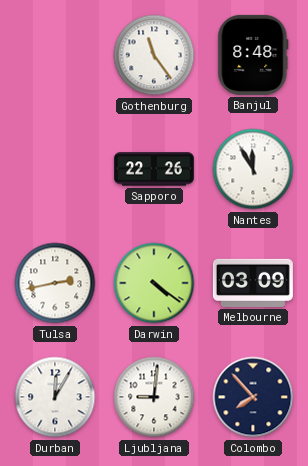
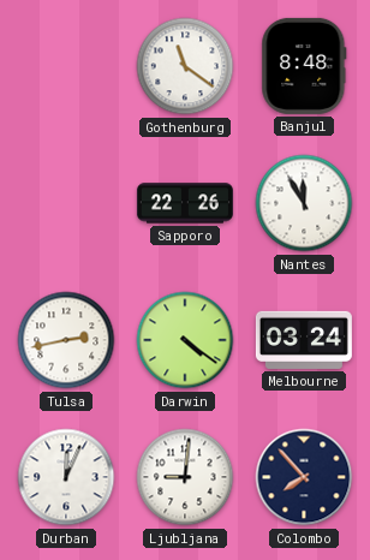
Gothenburg: 11:24 -> 11:21
Melbourne: 03:09 -> 03:24
Durban: 12:05 -> 12:04
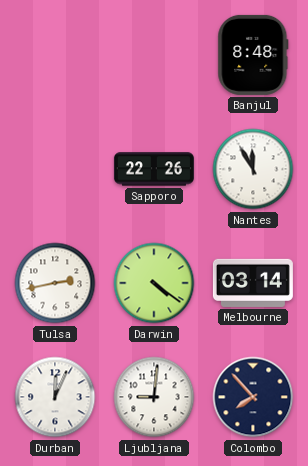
Gothenburg: 11:21 -> none
Melbourne: 03:24 -> 03:14
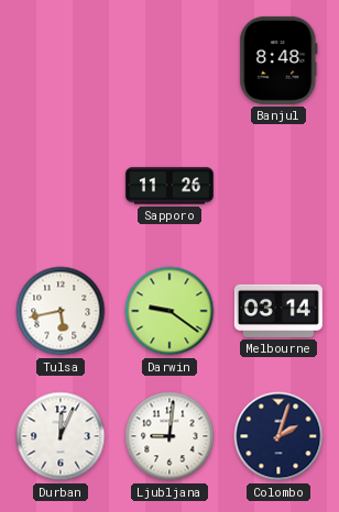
Sapporo: 22:26 -> 11:26
Nantes: 11:55 -> none
Tulsa: 2:43 -> 5:43
Darwin: 4:21 -> 9:21
Colombo: 7:53 -> 2:03
